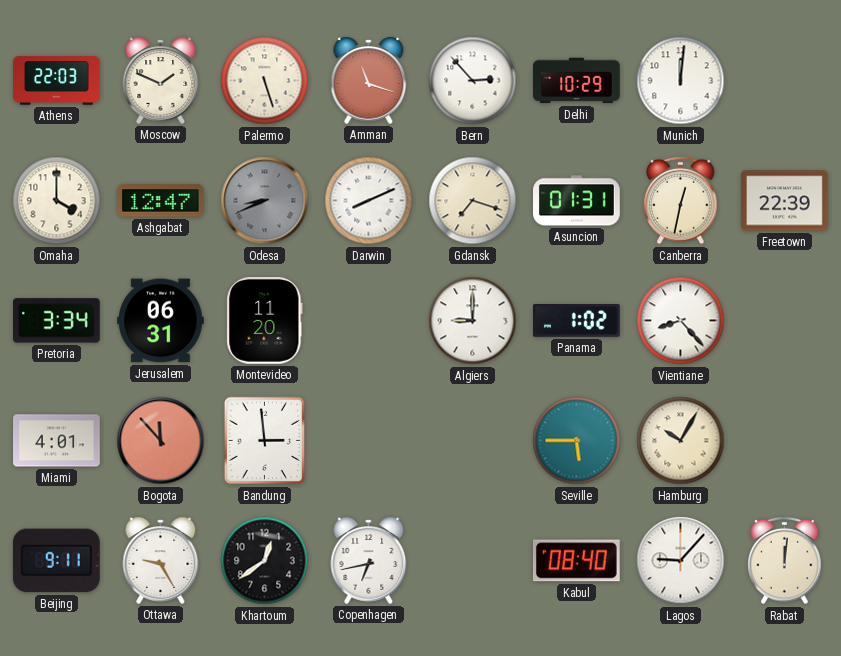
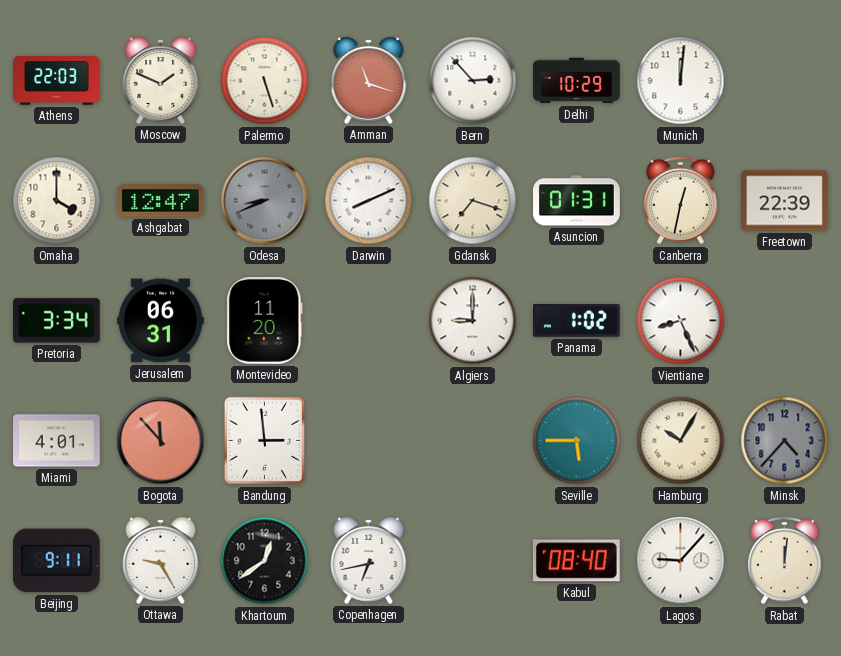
Vientiane: 8:23 -> 8:26
Minsk: none -> 4:37
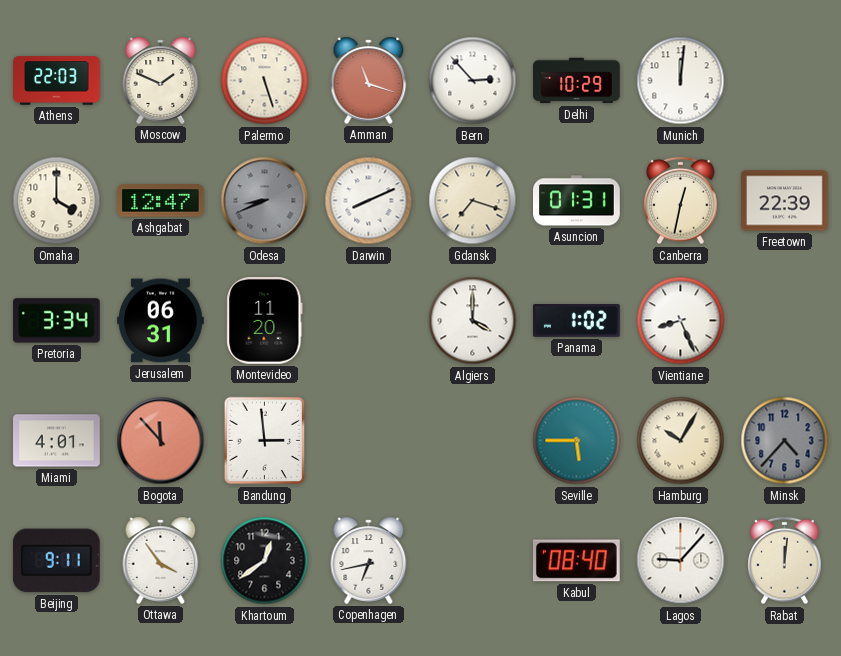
Algiers: 9:00 -> 4:00
Ottawa: 9:25 -> 3:54
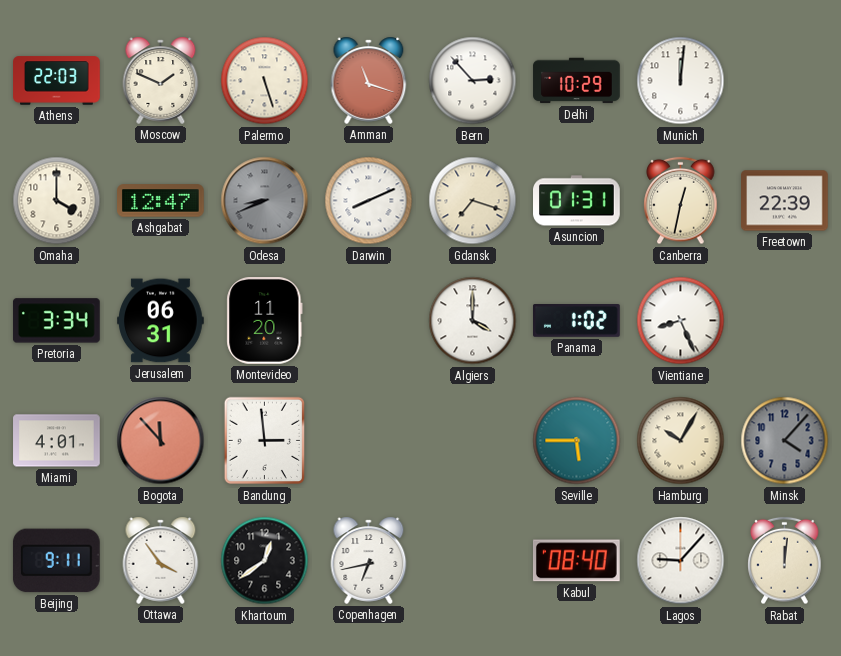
Minsk: 4:37 -> 4:07
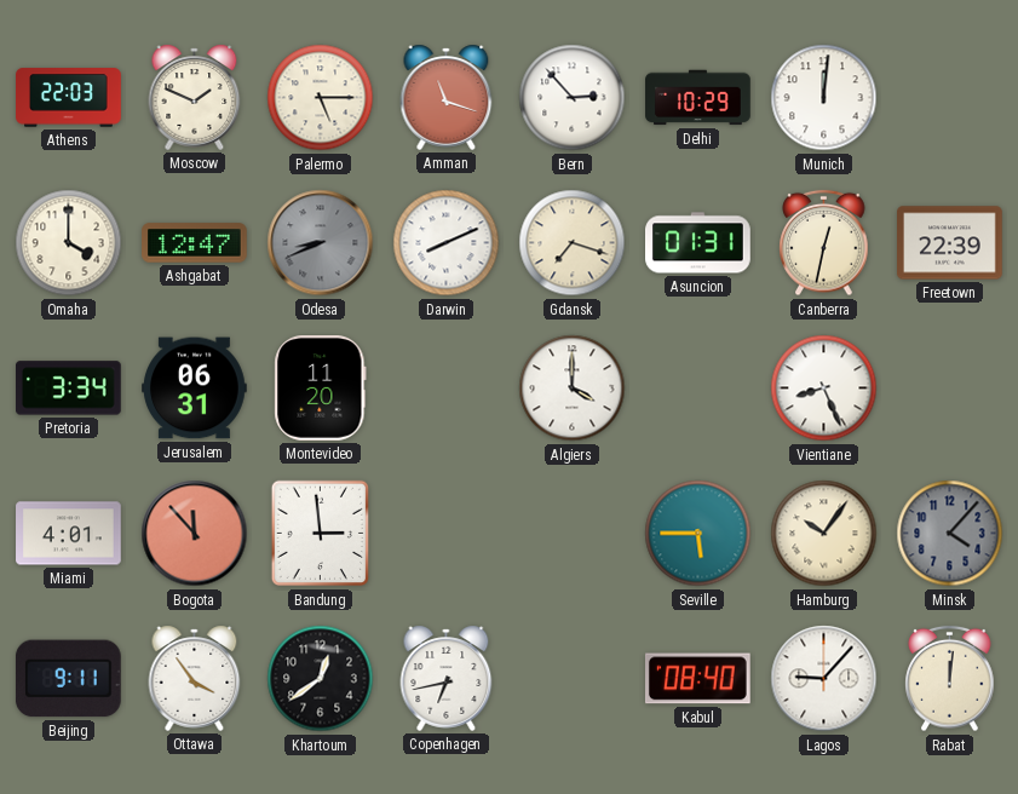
Palermo: 5:27 -> 5:15
Panama: 1:02 -> none
Hamburg: 10:05 -> 10:06
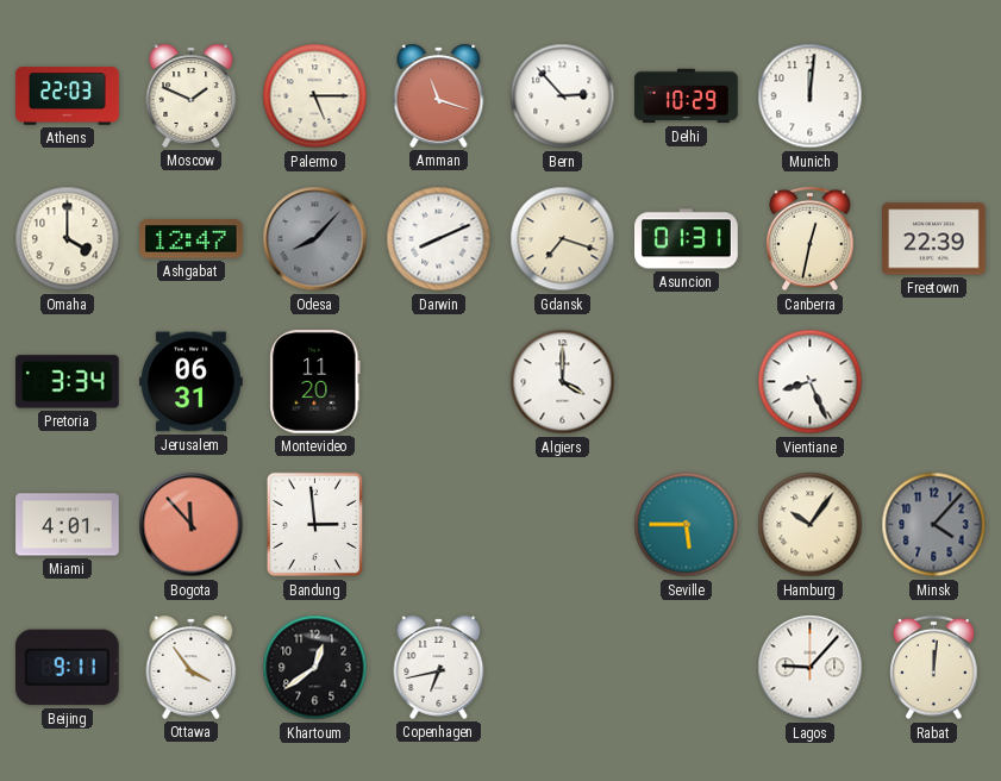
Odesa: 8:41 -> 8:07
Kabul: 08:40 -> none
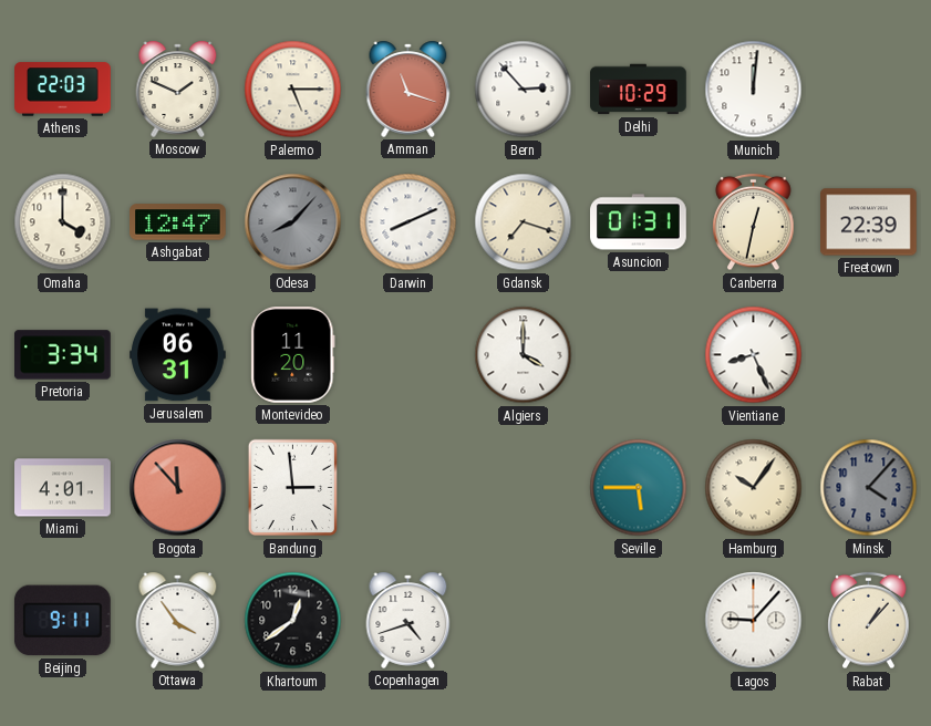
Copenhagen: 6:43 -> 4:42
Rabat: 12:01 -> 1:07
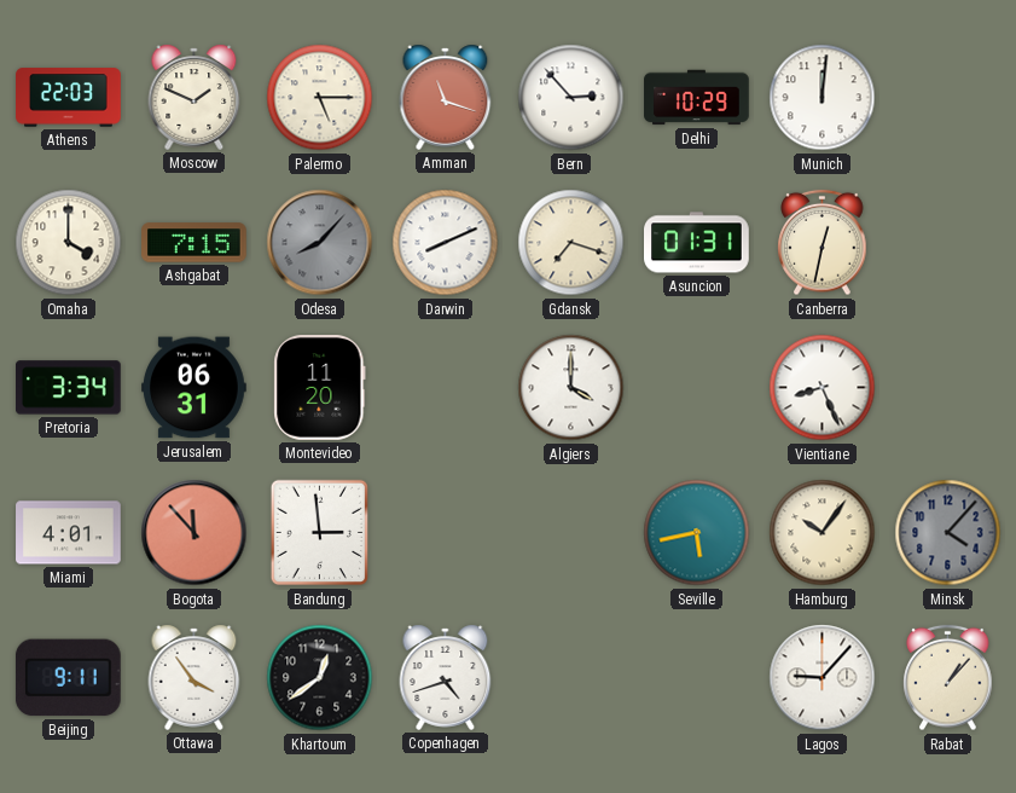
Ashgabat: 12:47 -> 7:15
Freetown: 22:39 -> none
Seville: 5:45 -> 5:43
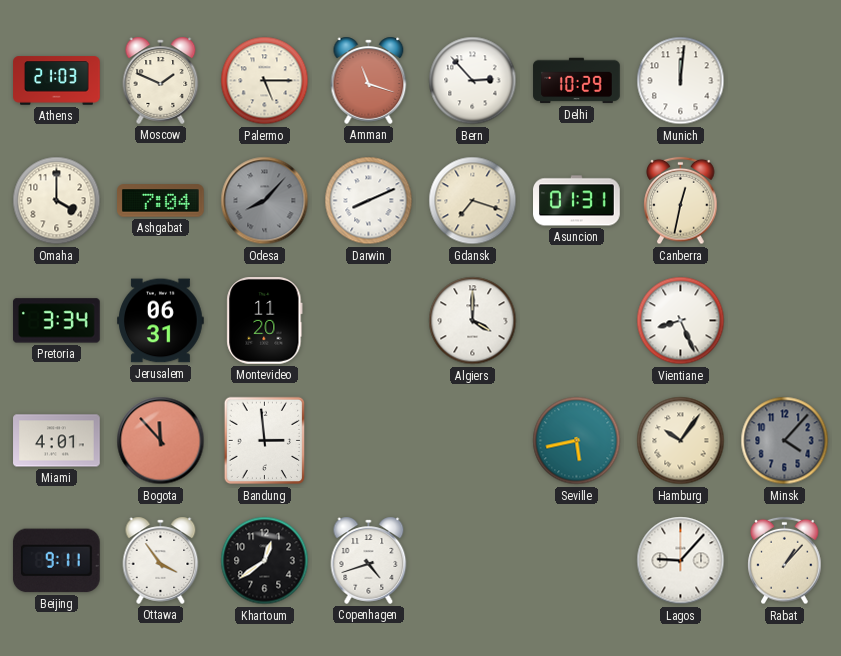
Athens: 22:03 -> 21:03
Ashgabat: 7:15 -> 7:04
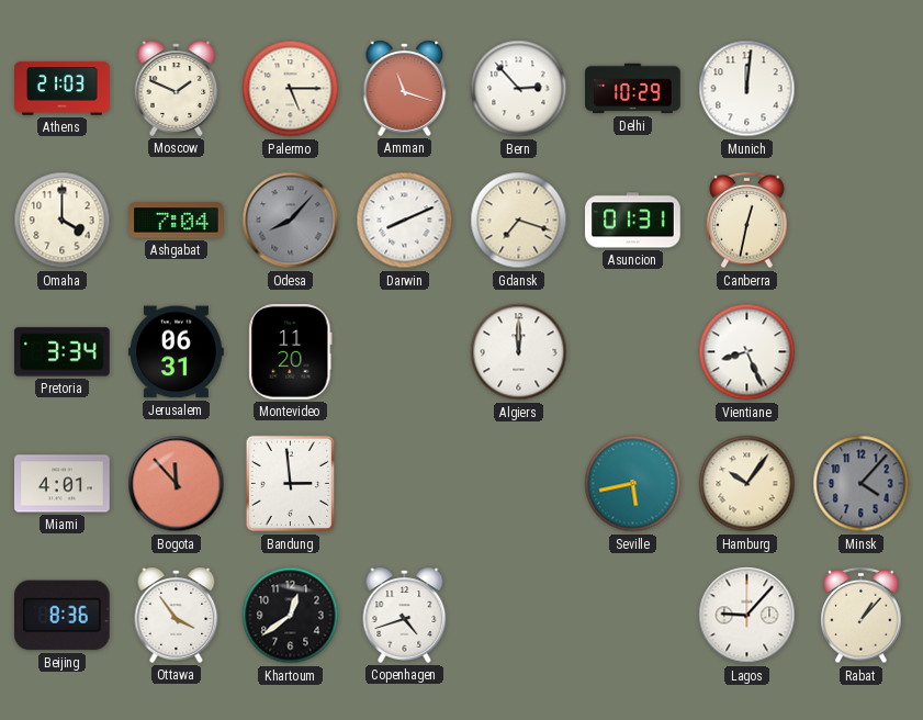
Algiers: 4:00 -> 12:00
Beijing: 9:11 -> 8:36
